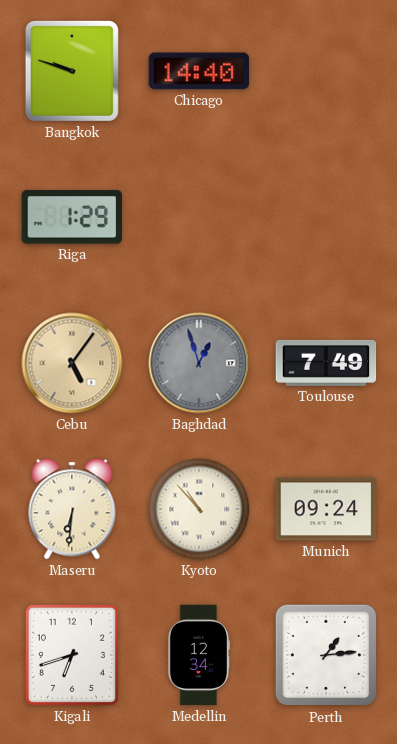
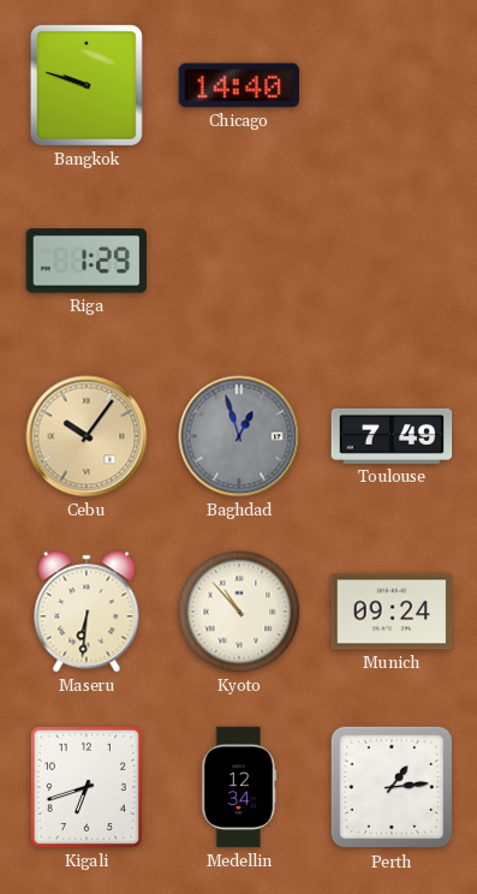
Cebu: 5:06 -> 10:06
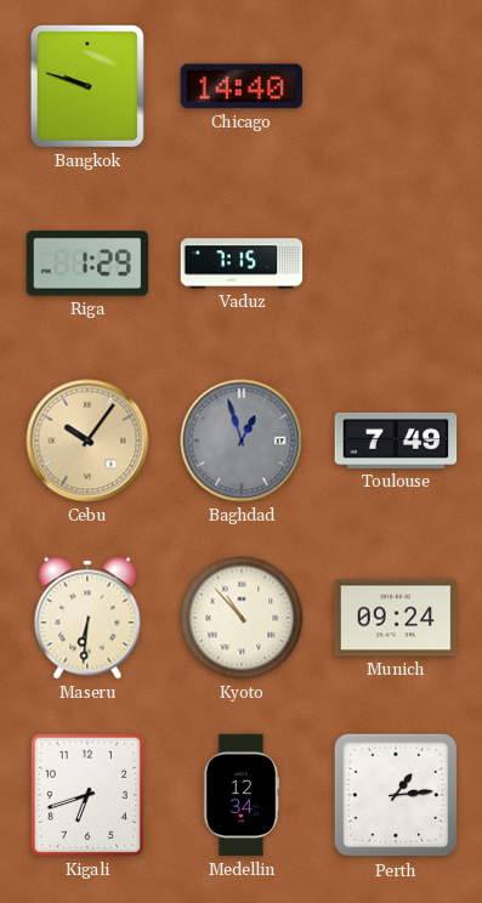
Vaduz: none -> 7:15
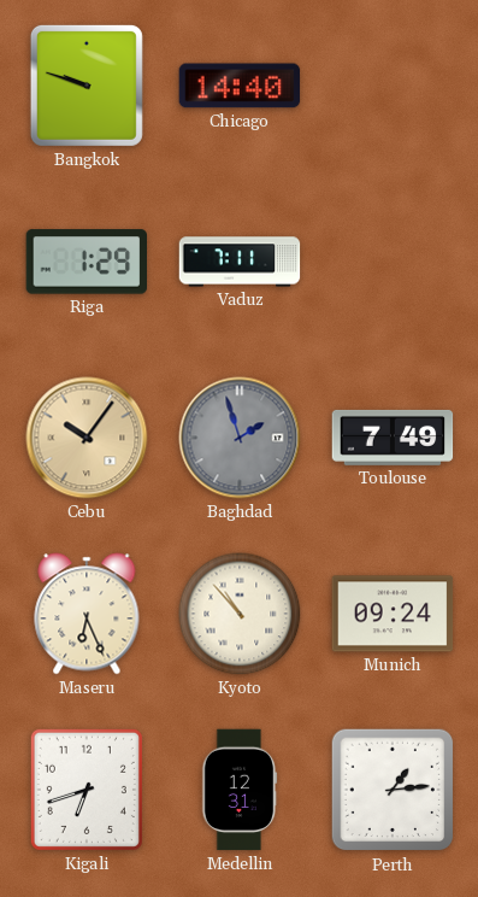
Vaduz: 7:15 -> 7:11
Baghdad: 12:57 -> 1:57
Maseru: 6:31 -> 6:26
Medellin: 12:34 -> 12:31
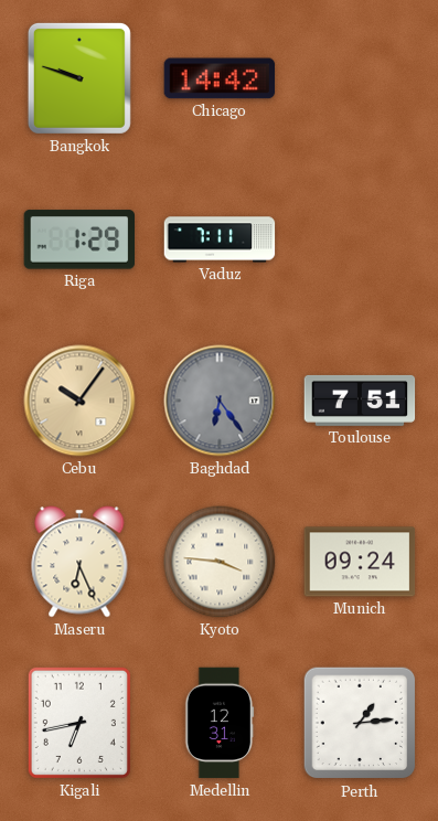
Chicago: 14:40 -> 14:42
Baghdad: 1:57 -> 6:24
Toulouse: 7:49 -> 7:51
Kyoto: 10:53 -> 3:46
Kigali: 6:42 -> 6:43
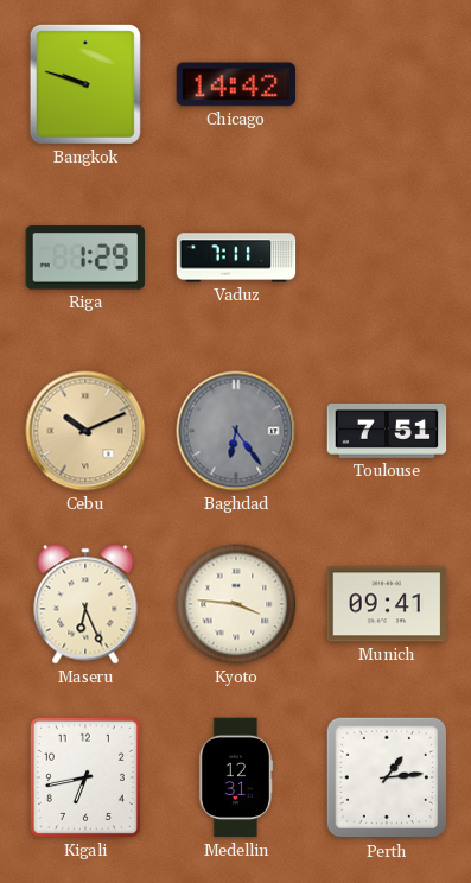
Cebu: 10:06 -> 10:11
Munich: 09:24 -> 09:41
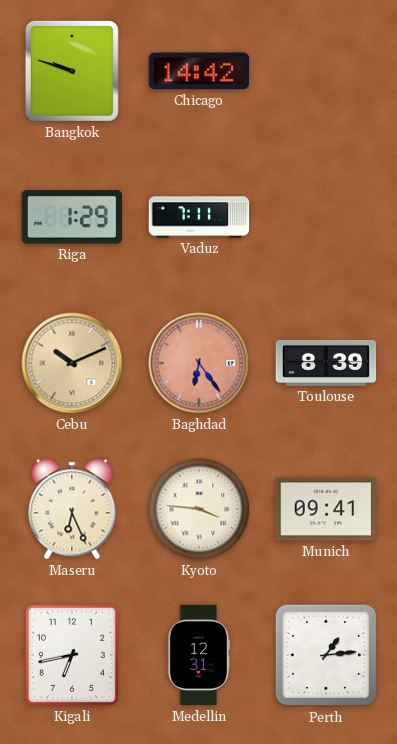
Baghdad dial: grey -> salmon
Toulouse: 7:51 -> 8:39
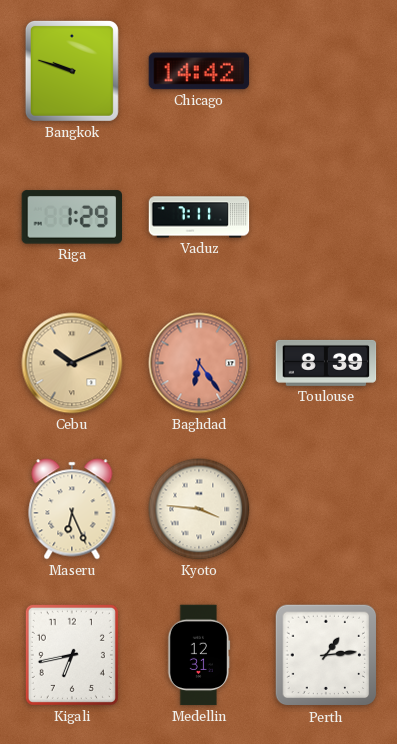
Munich: 09:41 -> none
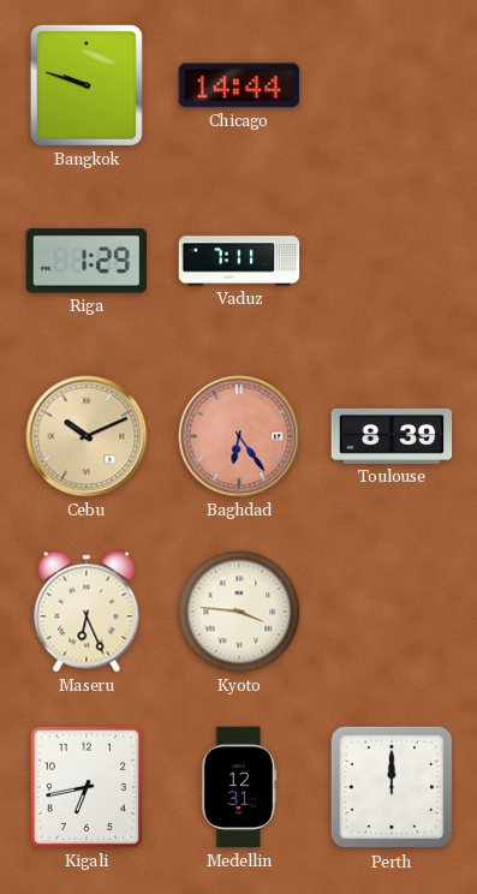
Chicago: 14:42 -> 14:44
Perth: 1:14 -> 12:00
